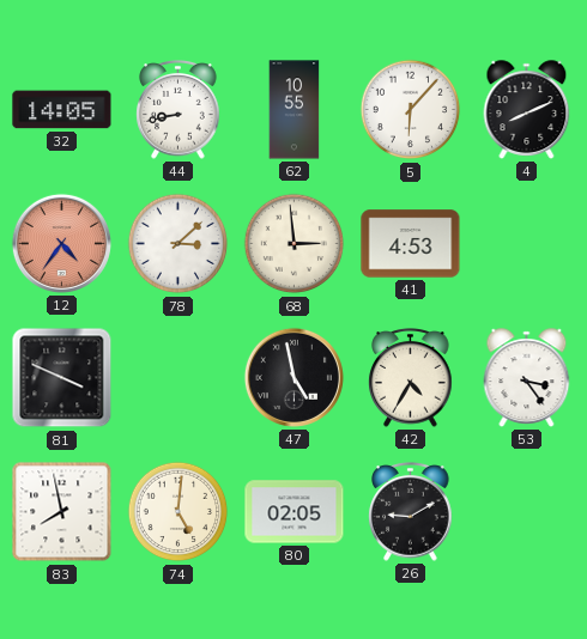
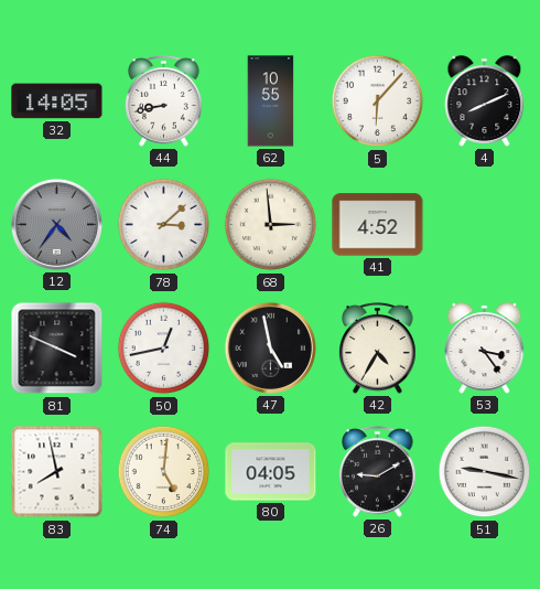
12 dial: salmon -> grey
41: 4:53 -> 4:52
50: none -> 12:43
80: 02:05 -> 04:05
51: none -> 9:17
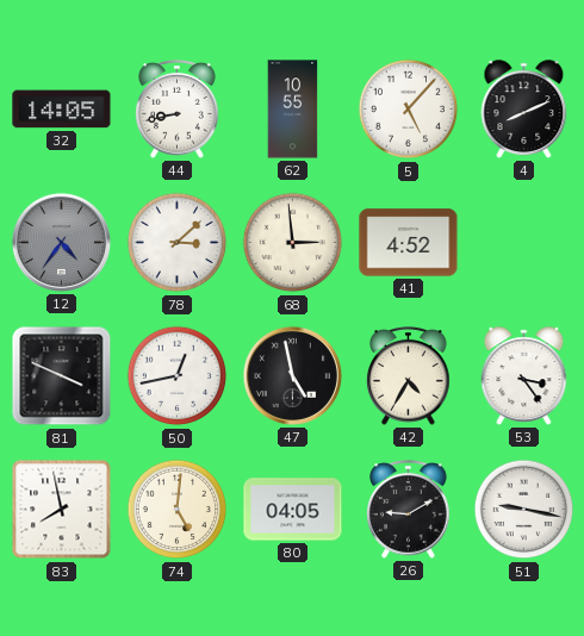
5: 6:07 -> 5:07
